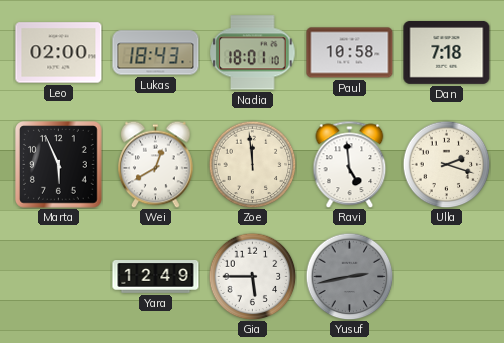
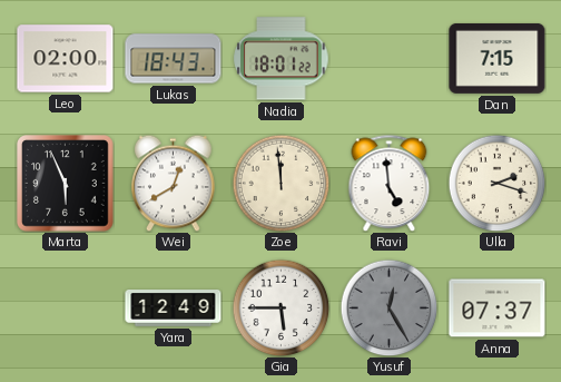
Nadia: 18:01:10 -> 18:01:22
Paul: 10:58 -> none
Dan: 7:18 -> 7:15
Yusuf: 2:43 -> 12:25
Anna: none -> 07:37
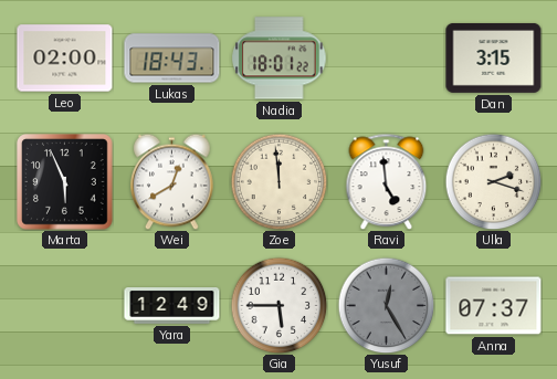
Dan: 7:15 -> 3:15
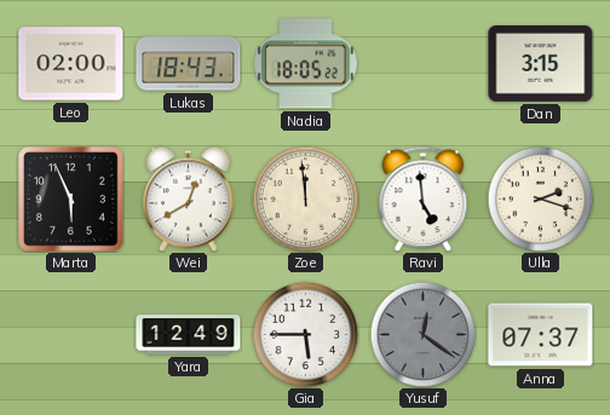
Nadia: 18:01 -> 18:05
Yusuf: 12:25 -> 12:21
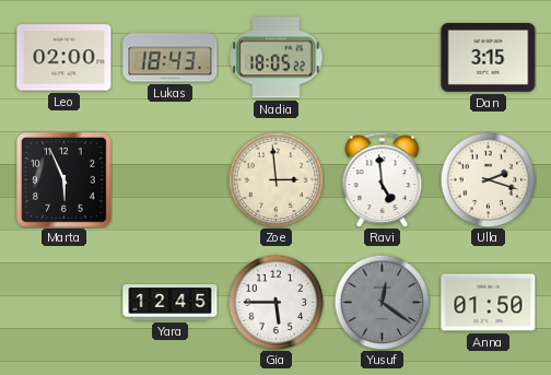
Wei: 12:40 -> none
Zoe: 11:59 -> 2:59
Yara: 12:49 -> 12:45
Anna: 07:37 -> 01:50
